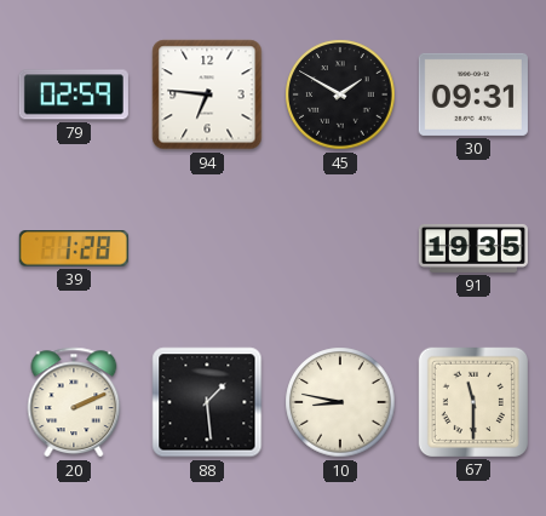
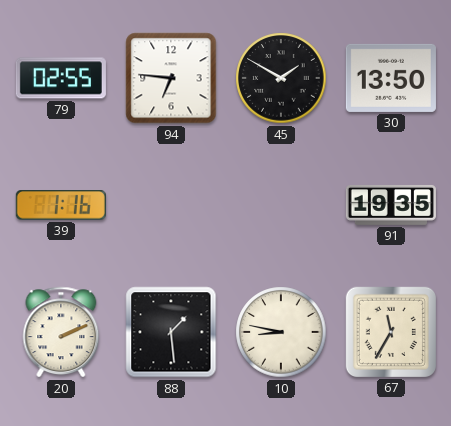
79: 02:59 -> 02:55
30: 09:31 -> 13:50
39: 1:28 -> 1:16
67: 11:30 -> 11:35
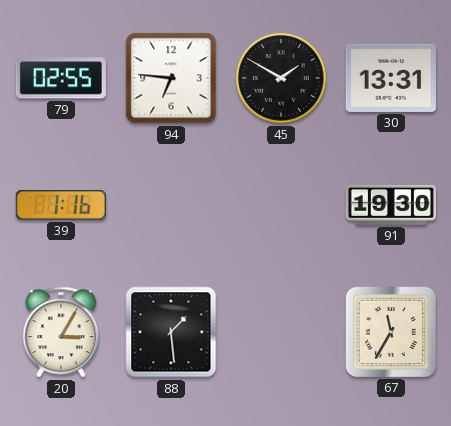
30: 13:50 -> 13:31
91: 19:35 -> 19:30
20: 2:11 -> 3:05
10: 8:47 -> none
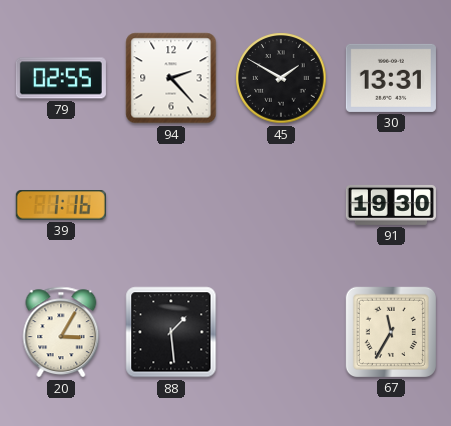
94: 6:46 -> 2:23
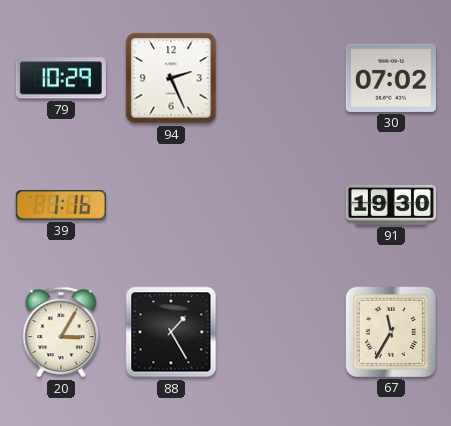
79: 02:55 -> 10:29
94: 2:23 -> 2:26
45: 1:50 -> none
30: 13:31 -> 07:02
88: 1:29 -> 1:25
